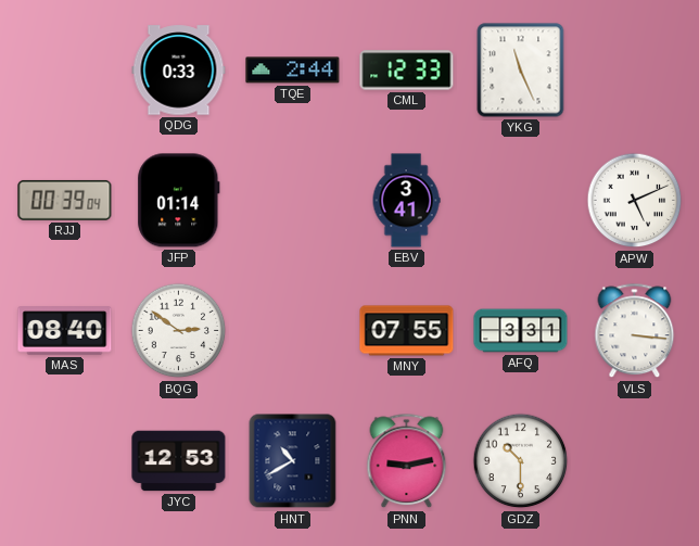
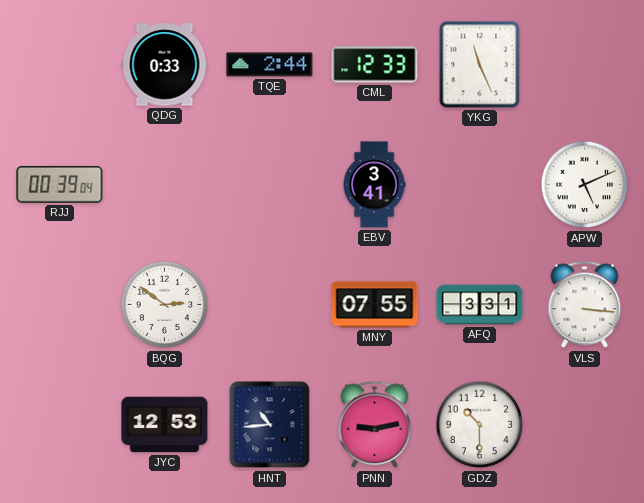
JFP: 01:14 -> none
MAS: 08:40 -> none
HNT: 10:40 -> 10:44
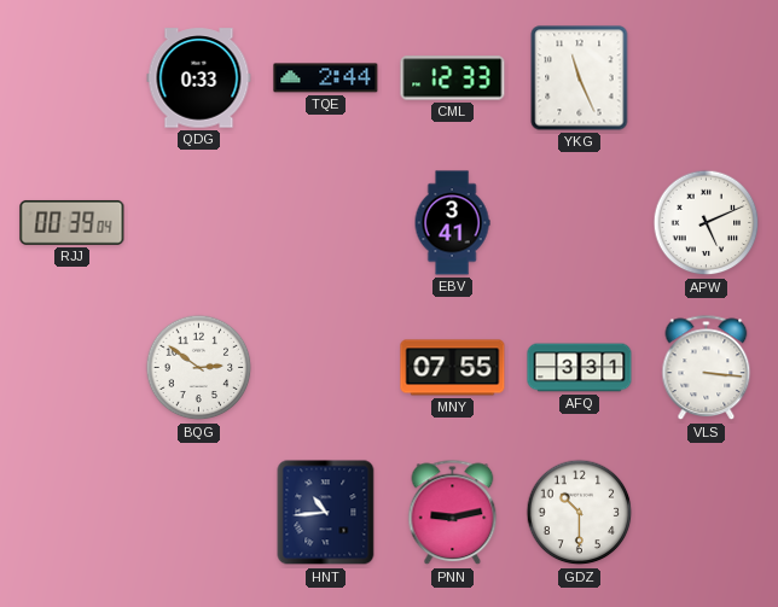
JYC: 12:53 -> none
